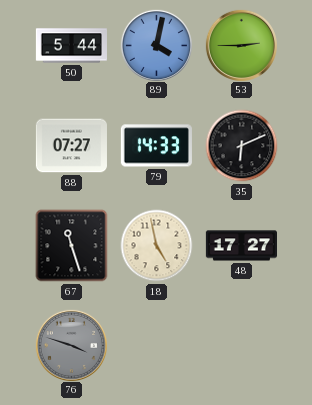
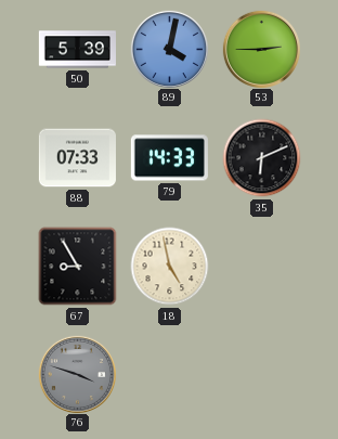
50: 5:44 -> 5:39
88: 07:27 -> 07:33
67: 11:27 -> 8:55
48: 17:27 -> none
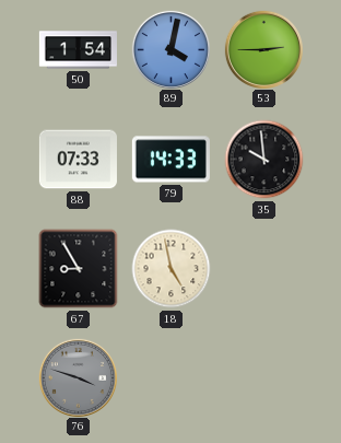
50: 5:39 -> 1:54
35: 6:11 -> 9:59
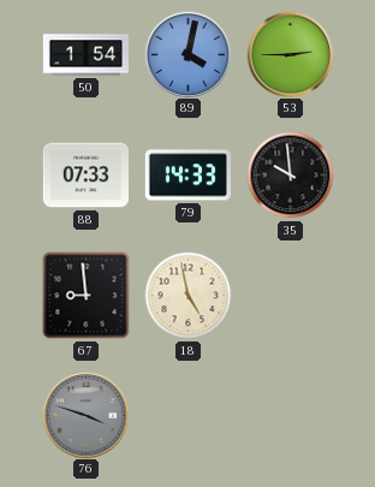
67: 8:55 -> 8:59
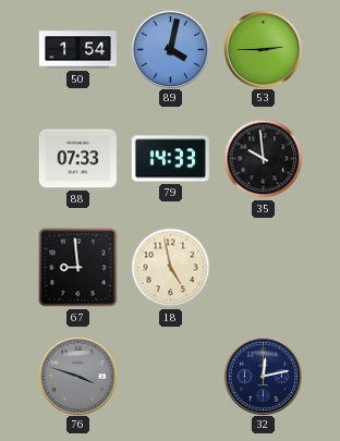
32: none -> 12:13
